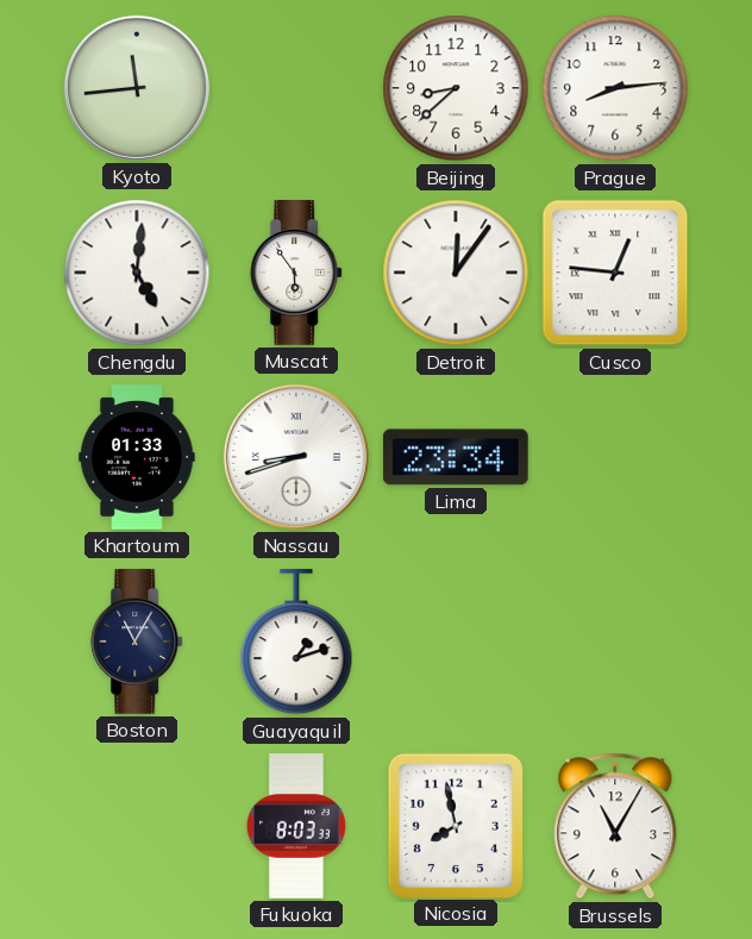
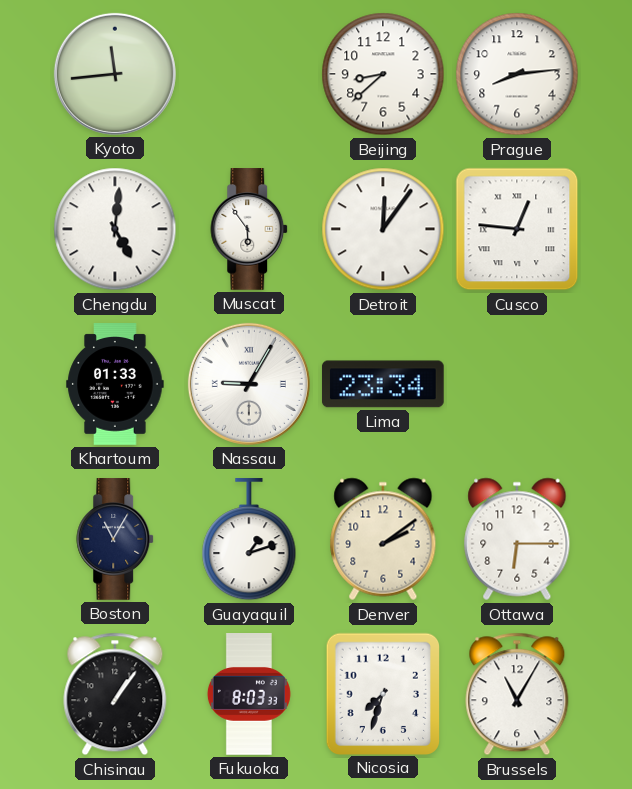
Nassau: 8:42 -> 9:05
Denver: none -> 2:09
Ottawa: none -> 6:15
Chisinau: none -> 1:06
Nicosia: 7:58 -> 7:33
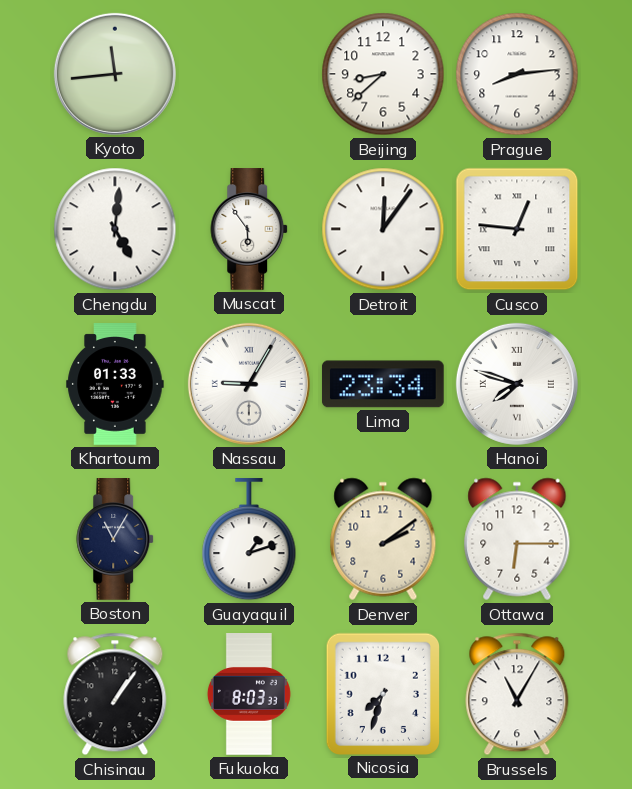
Hanoi: none -> 7:48
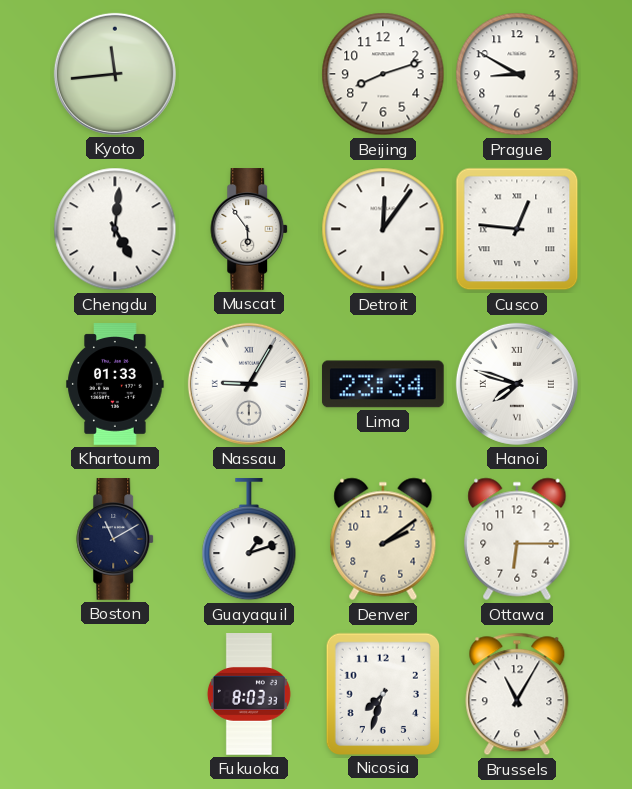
Beijing: 8:38 -> 8:12
Prague: 8:14 -> 8:50
Boston: 11:05 -> 11:10
Chisinau: 1:06 -> none
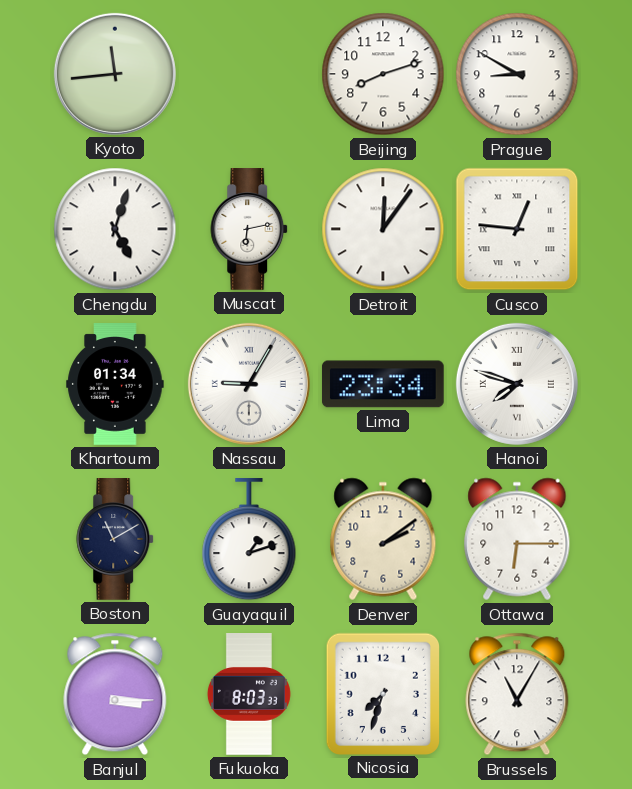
Chengdu: 5:01 -> 5:03
Muscat: 5:54 -> 6:13
Khartoum: 01:33 -> 01:34
Banjul: none -> 3:15
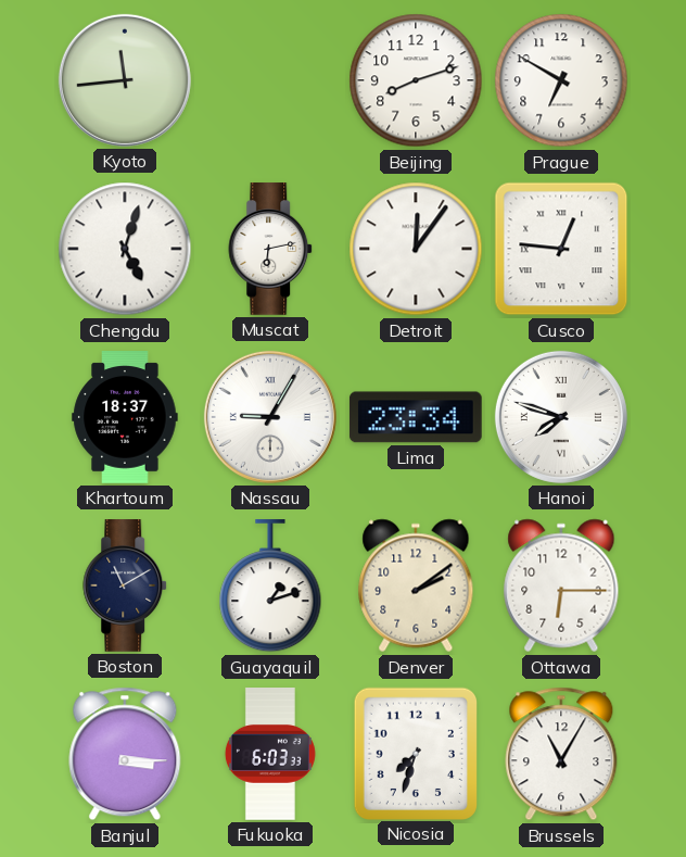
Prague: 8:50 -> 6:50
Khartoum: 01:34 -> 18:37
Fukuoka: 8:03 -> 6:03
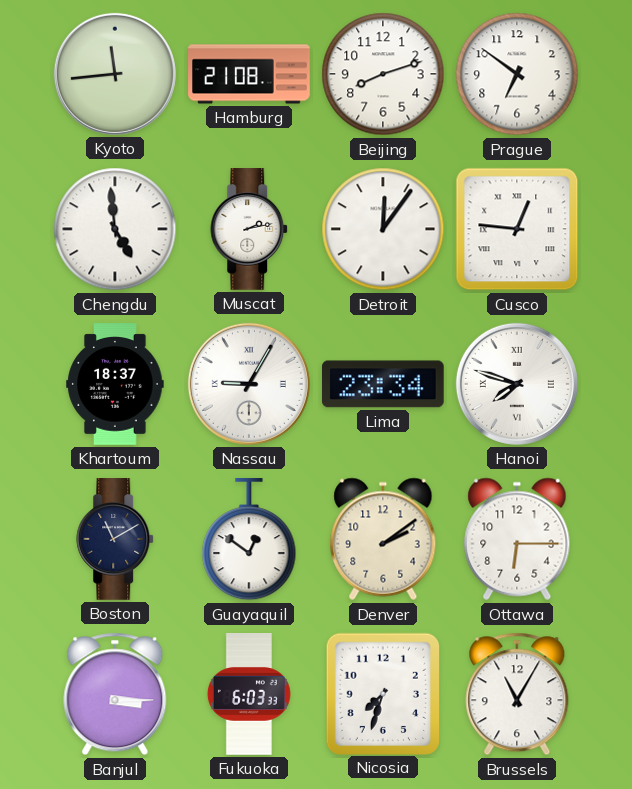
Hamburg: none -> 21:08
Prague: 6:50 -> 6:51
Chengdu: 5:03 -> 4:59
Muscat: 6:13 -> 2:13
Guayaquil: 1:12 -> 12:51
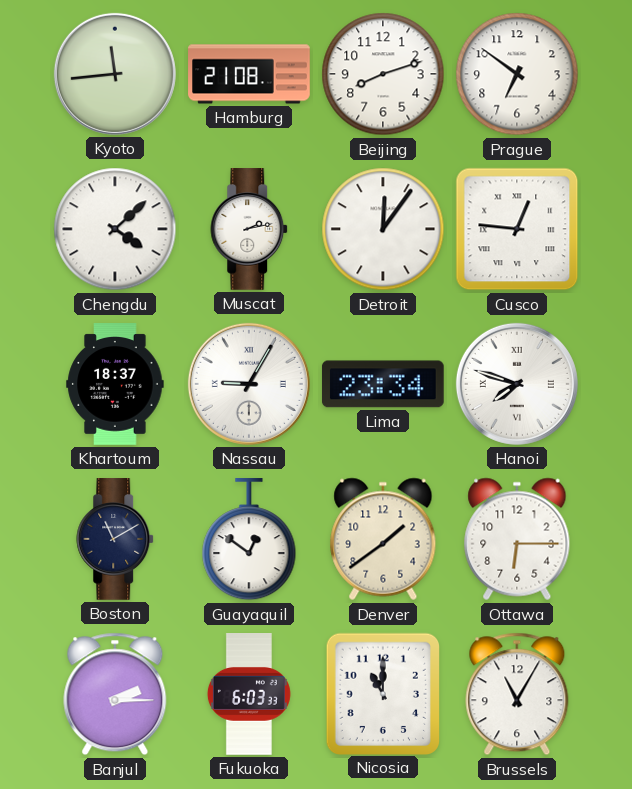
Chengdu: 4:59 -> 4:08
Denver: 2:09 -> 1:39
Banjul: 3:15 -> 2:15
Nicosia: 7:33 -> 11:00
